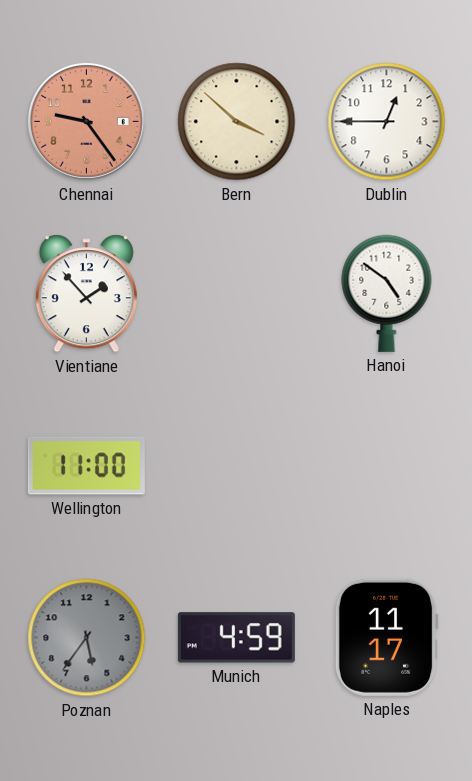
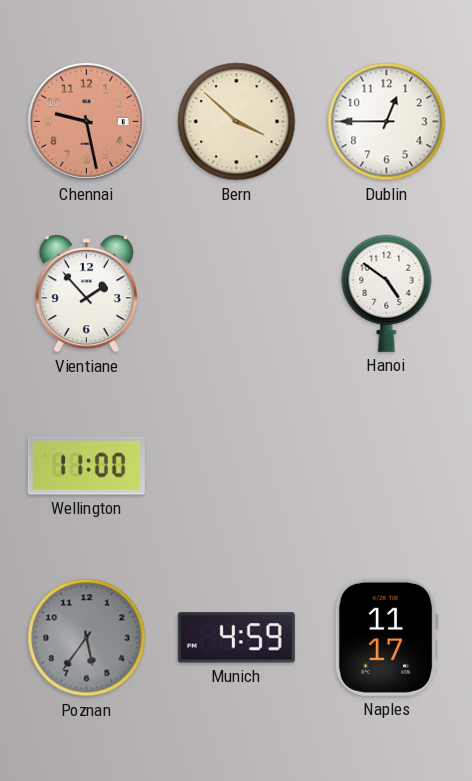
Chennai: 9:24 -> 9:28
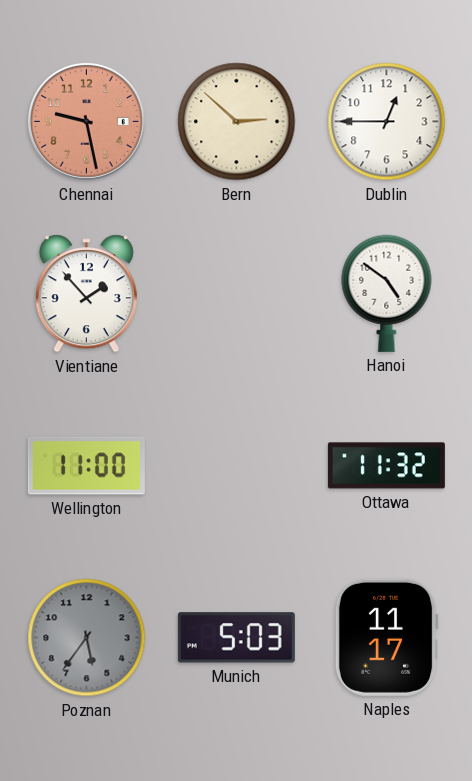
Bern: 3:52 -> 2:52
Ottawa: none -> 11:32
Munich: 4:59 -> 5:03
